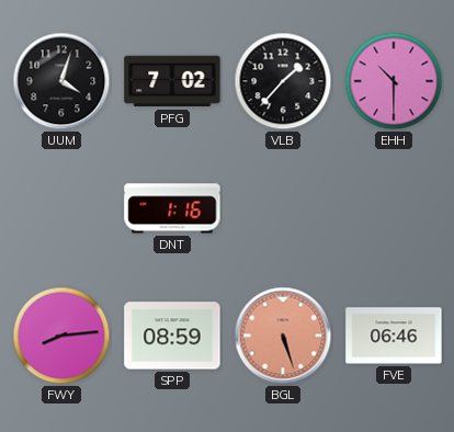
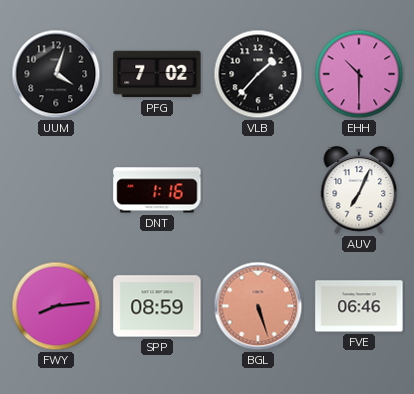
AUV: none -> 7:04
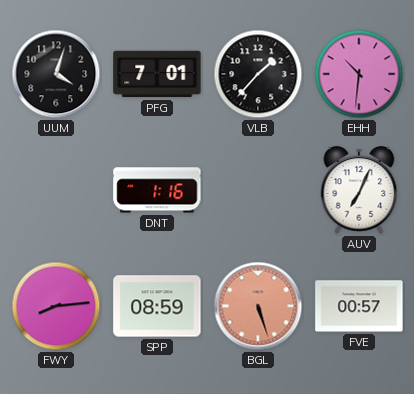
PFG: 7:02 -> 7:01
EHH: 10:30 -> 10:31
FVE: 06:46 -> 00:57
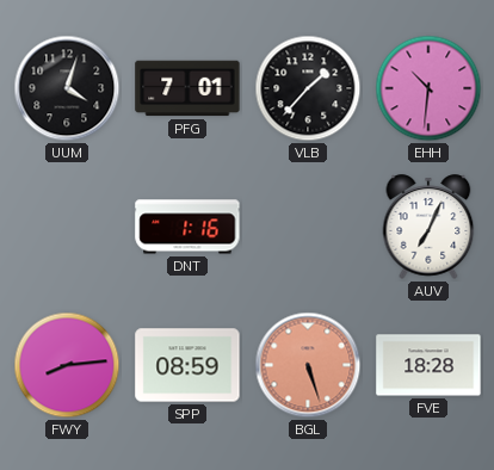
FVE: 00:57 -> 18:28
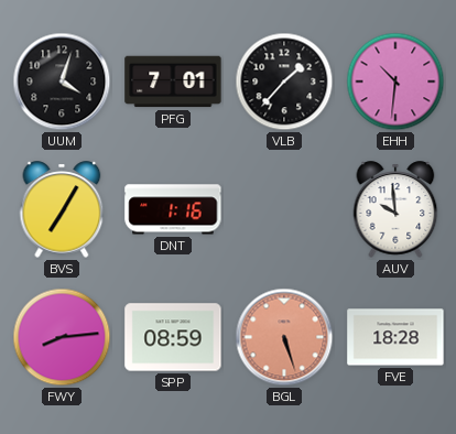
BVS: none -> 7:05
AUV: 7:04 -> 9:59
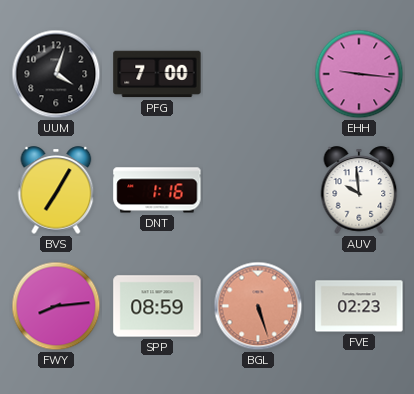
PFG: 7:01 -> 7:00
VLB: 1:37 -> none
EHH: 10:31 -> 9:16
FVE: 18:28 -> 02:23
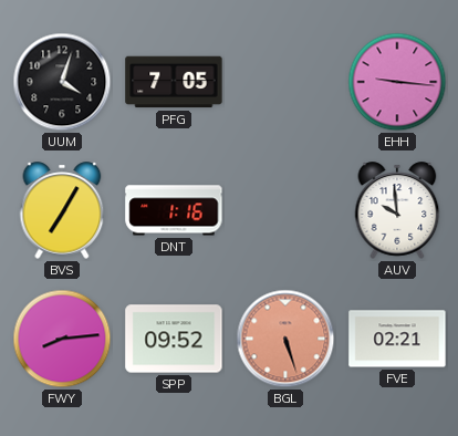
PFG: 7:00 -> 7:05
SPP: 08:59 -> 09:52
FVE: 02:23 -> 02:21
